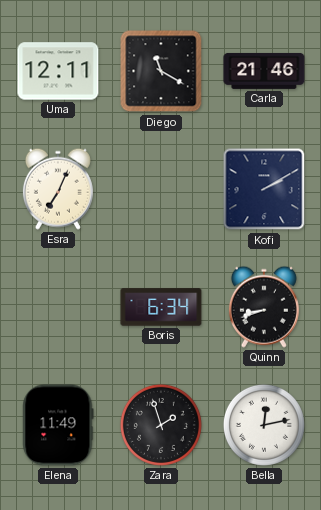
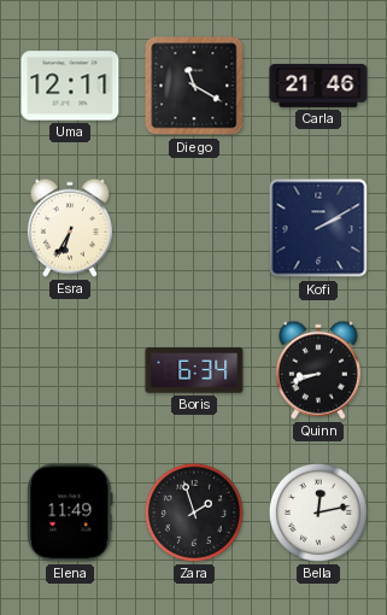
Esra: 7:04 -> 6:35
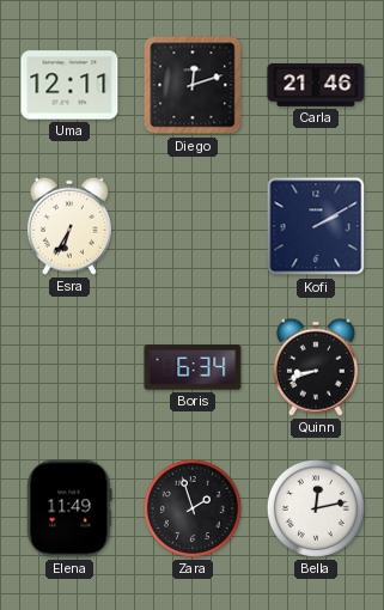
Diego: 11:20 -> 12:12
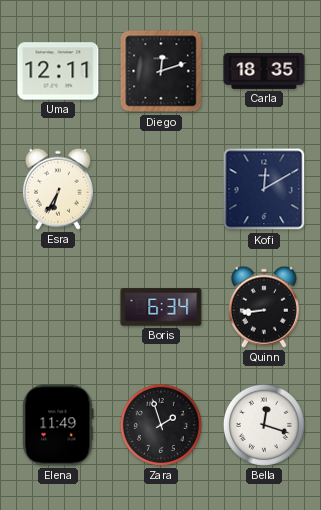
Carla: 21:46 -> 18:35
Kofi: 2:10 -> 12:10
Quinn: 8:42 -> 8:44
Bella: 12:13 -> 12:18
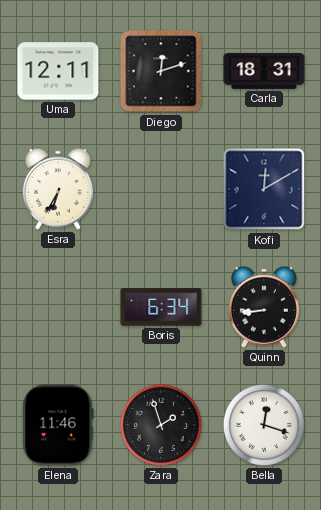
Carla: 18:35 -> 18:31
Elena: 11:49 -> 11:46
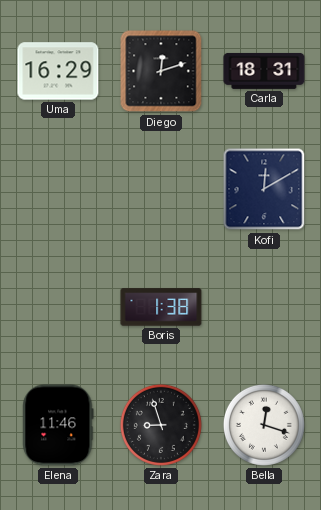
Uma: 12:11 -> 16:29
Esra: 6:35 -> none
Boris: 6:34 -> 1:38
Quinn: 8:44 -> none
Zara: 1:57 -> 8:57
